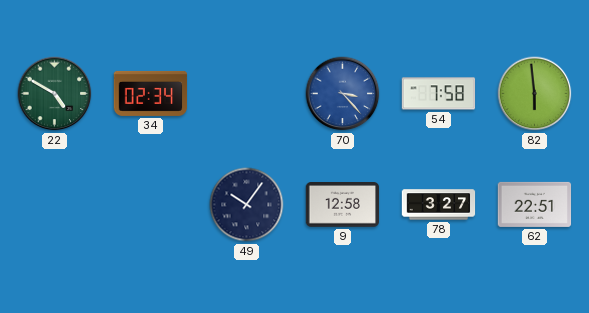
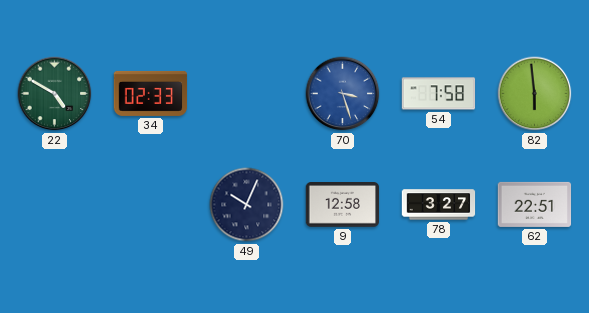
34: 02:34 -> 02:33
70: 3:23 -> 3:27
49: 10:06 -> 10:04
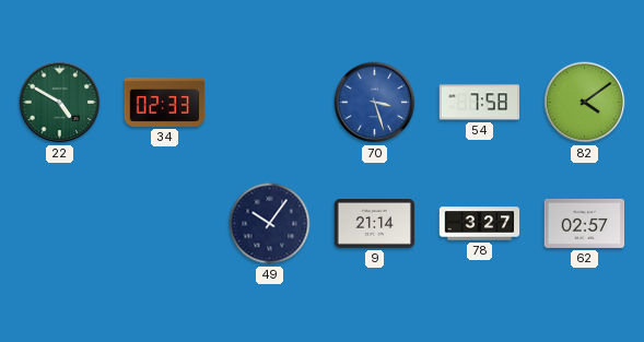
82: 5:59 -> 4:09
49: 10:04 -> 10:06
9: 12:58 -> 21:14
62: 22:51 -> 02:57
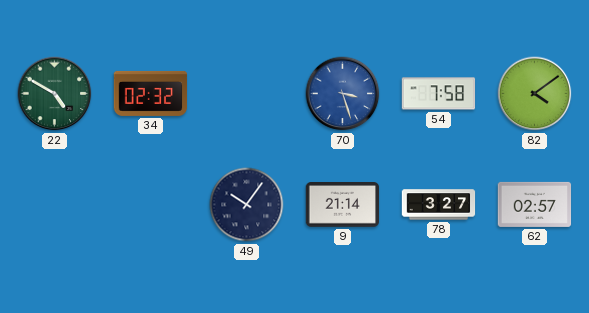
34: 02:33 -> 02:32
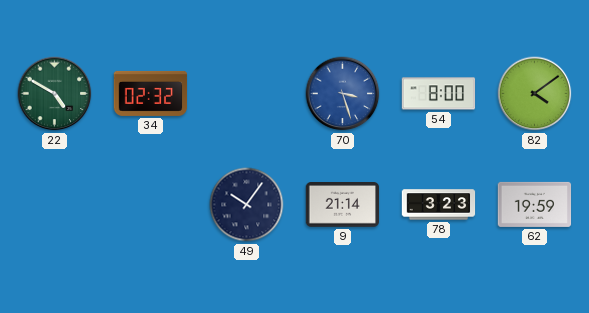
54: 7:58 -> 8:00
78: 3:27 -> 3:23
62: 02:57 -> 19:59
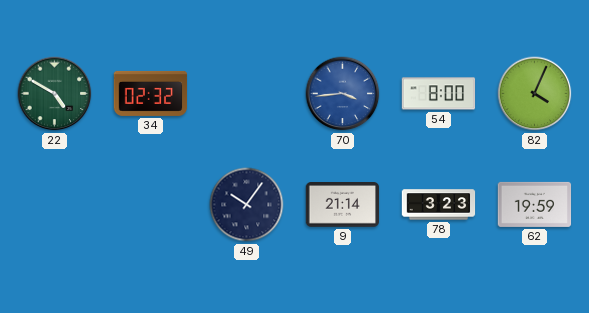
70: 3:27 -> 3:44
82: 4:09 -> 4:04
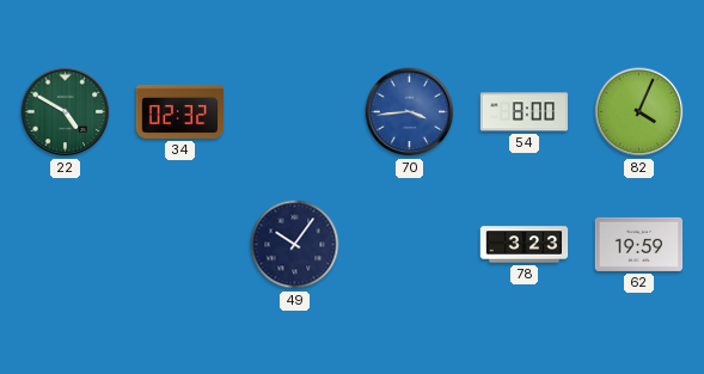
9: 21:14 -> none
